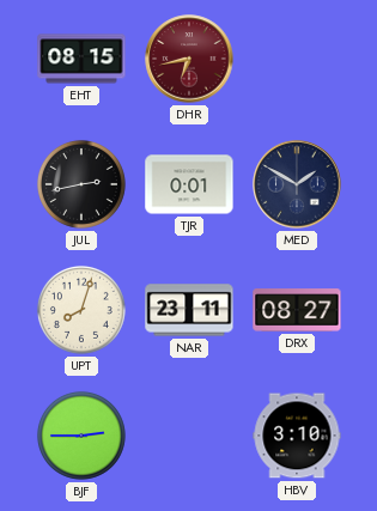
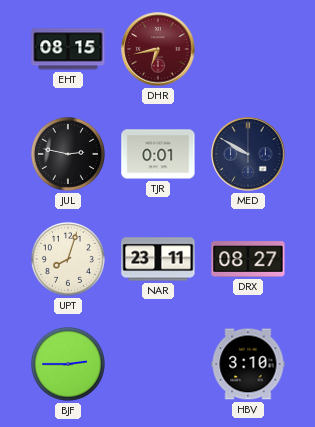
JUL: 2:43 -> 2:47
MED: 1:50 -> 9:50
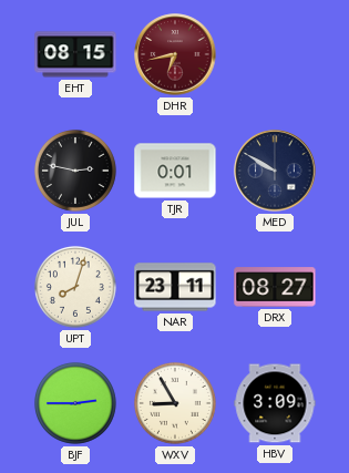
WXV: none -> 8:55
HBV: 3:10 -> 3:09
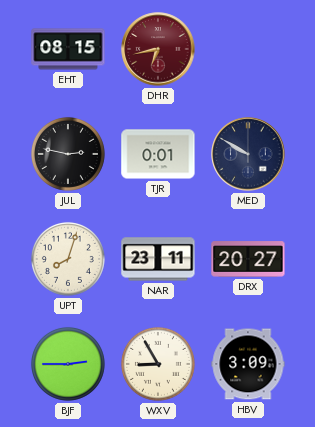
DRX: 08:27 -> 20:27
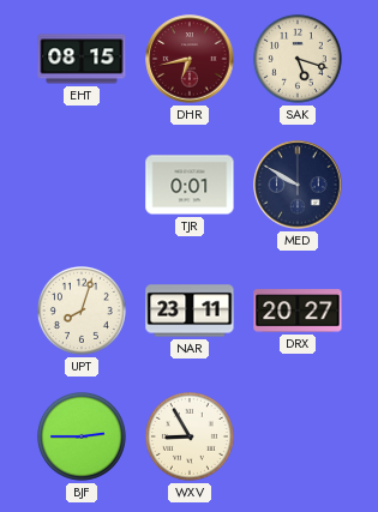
SAK: none -> 5:18
JUL: 2:47 -> none
HBV: 3:09 -> none
